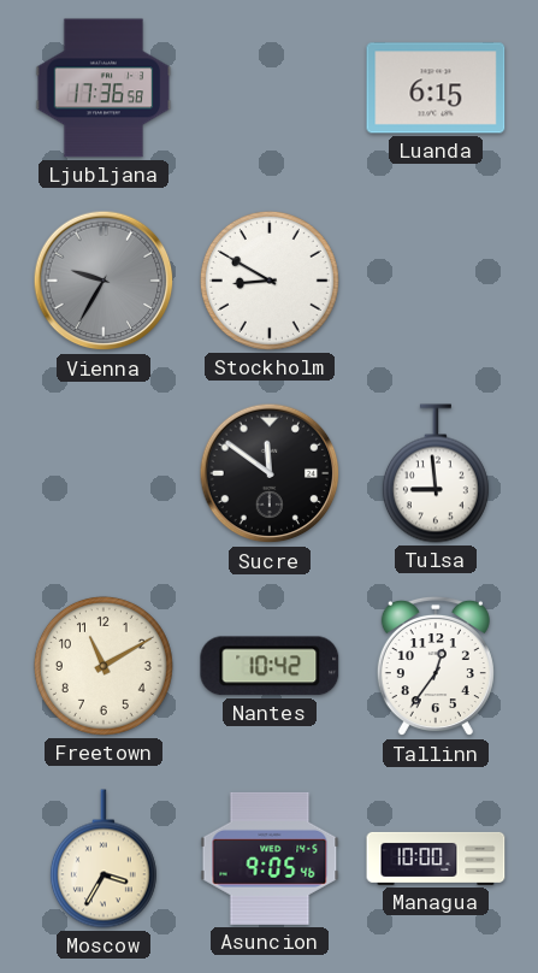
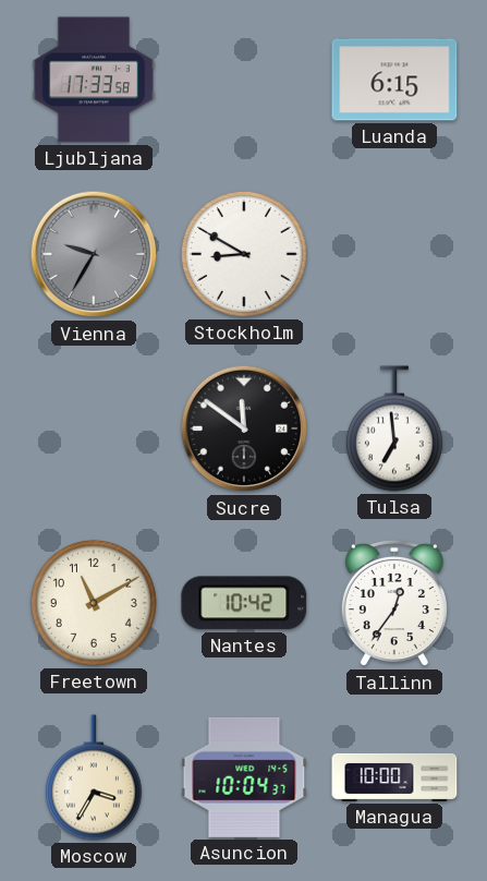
Ljubljana: 17:36 -> 17:33
Tulsa: 8:59 -> 6:59
Asuncion: 9:05 -> 10:04
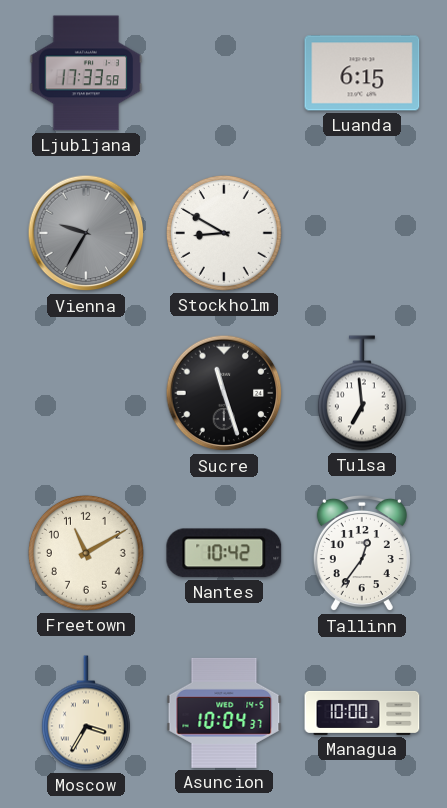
Sucre: 11:51 -> 11:27
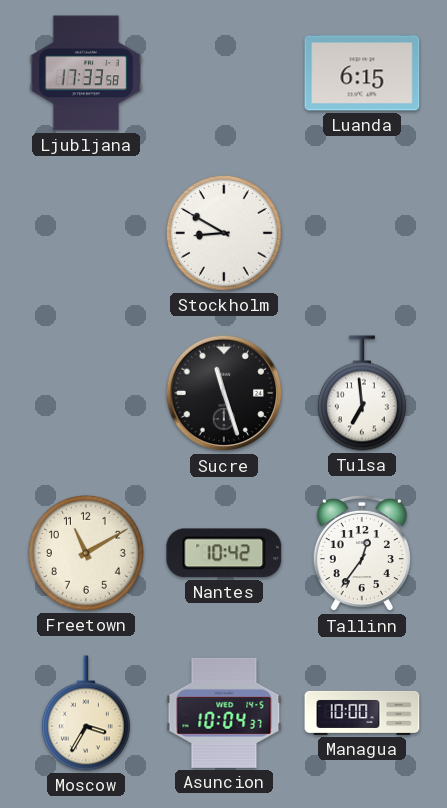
Vienna: 9:35 -> none
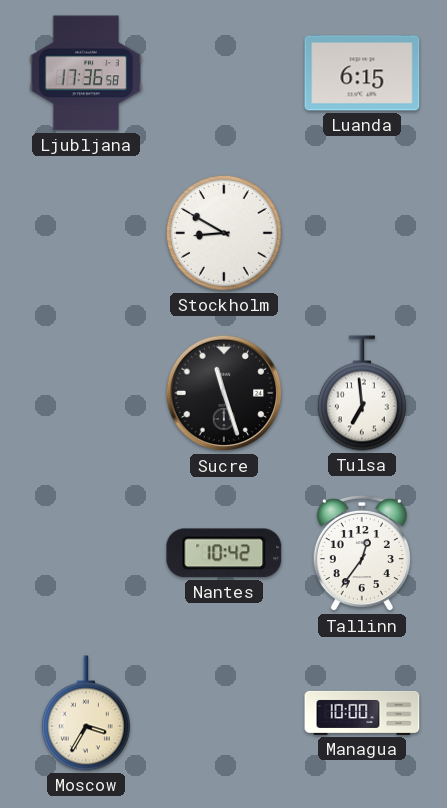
Ljubljana: 17:33 -> 17:36
Freetown: 11:10 -> none
Asuncion: 10:04 -> none
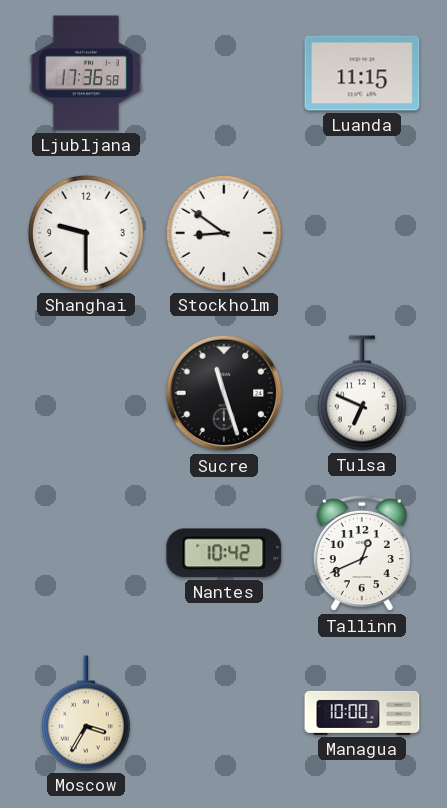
Luanda: 6:15 -> 11:15
Shanghai: none -> 9:30
Stockholm: 8:50 -> 8:51
Tulsa: 6:59 -> 6:49
Tallinn: 12:36 -> 12:41
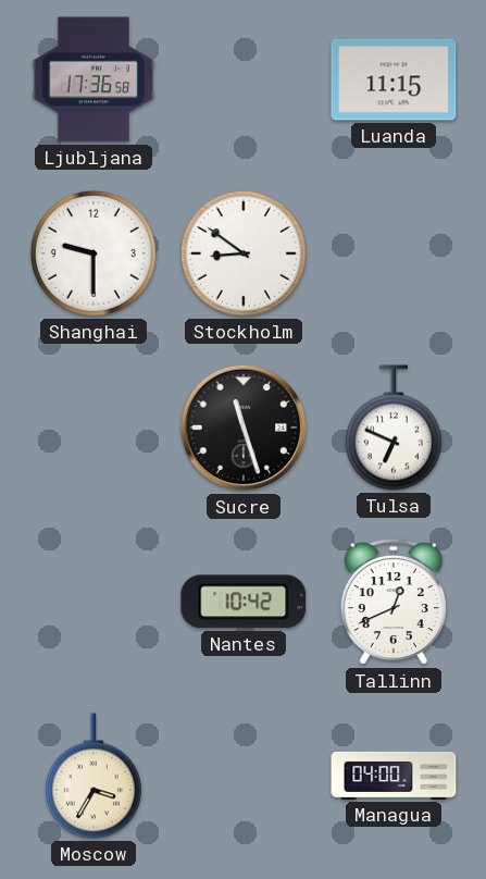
Managua: 10:00 -> 04:00
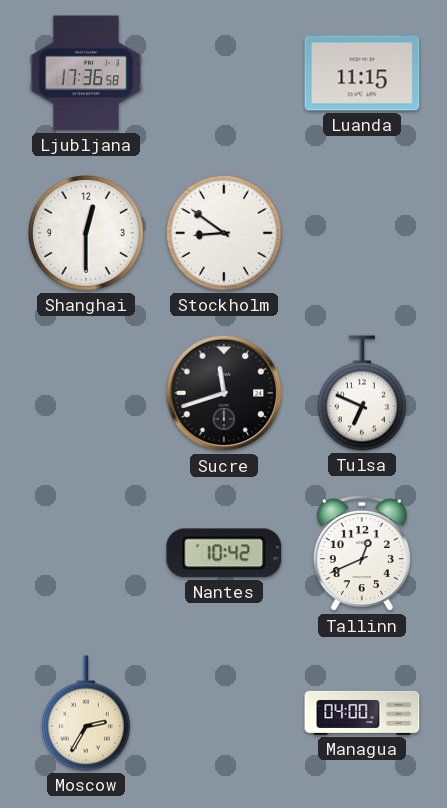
Shanghai: 9:30 -> 12:30
Sucre: 11:27 -> 11:42
Moscow: 3:35 -> 2:35
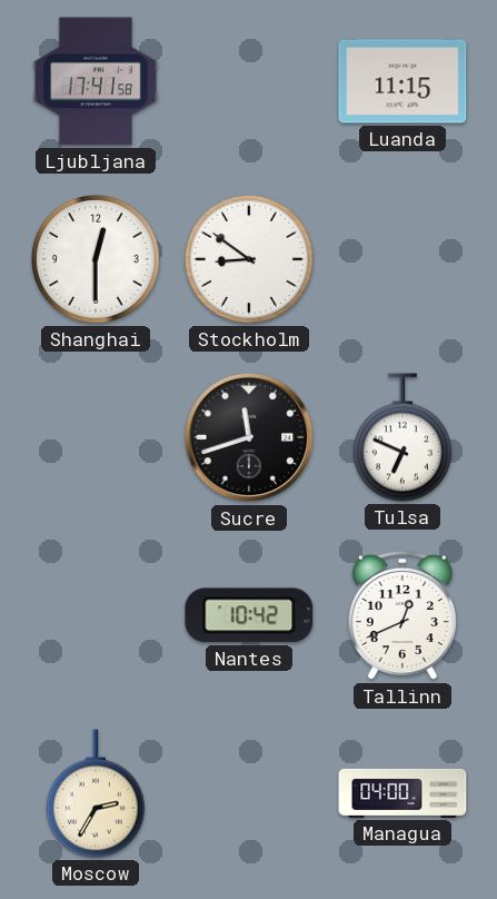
Ljubljana: 17:36 -> 17:41
